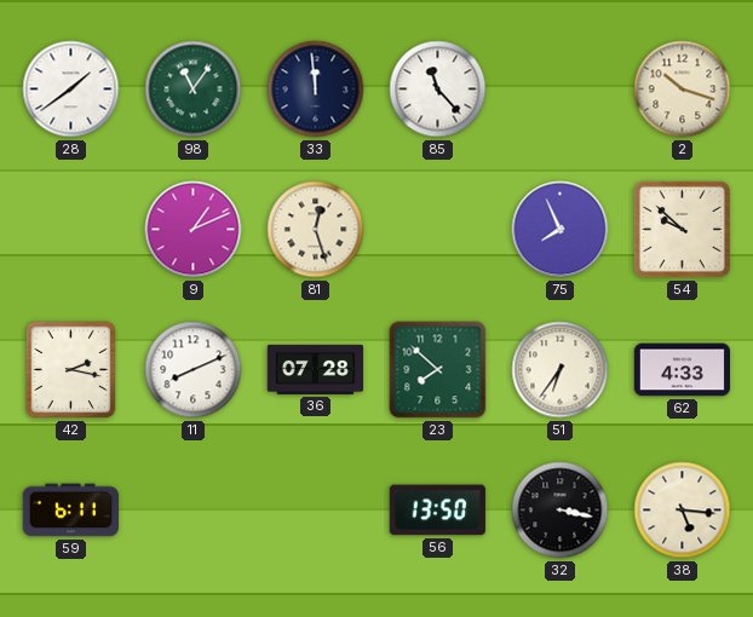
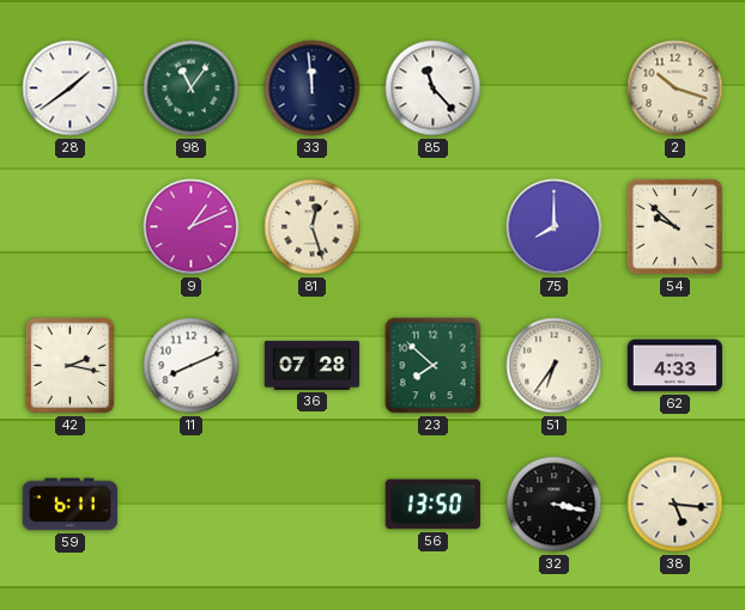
75: 7:56 -> 8:00
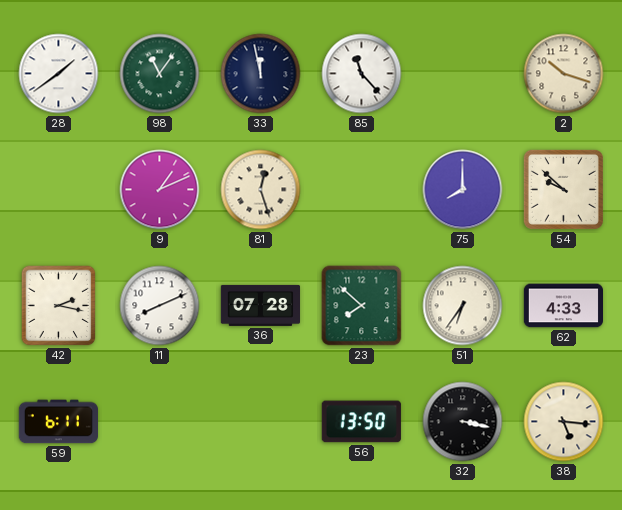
33: 11:59 -> 11:58
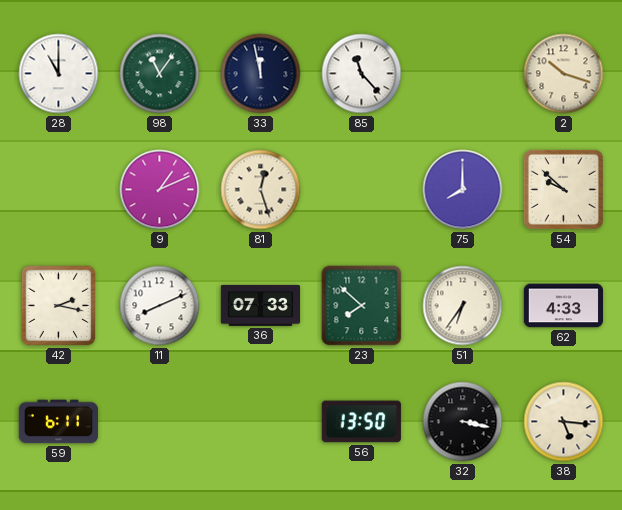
28: 1:39 -> 11:00
36: 07:28 -> 07:33
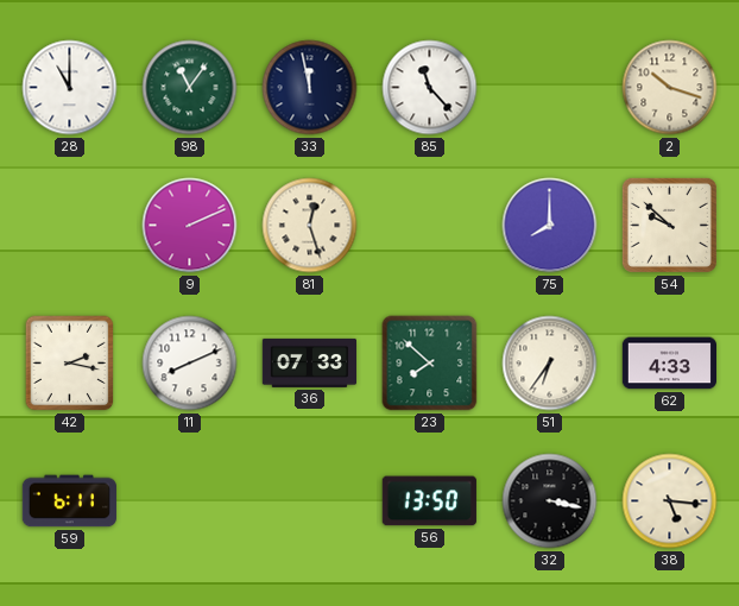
9: 1:11 -> 2:11
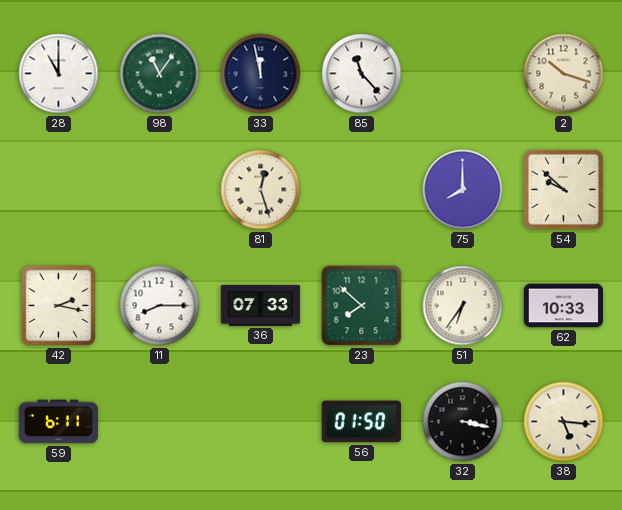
9: 2:11 -> none
11: 8:11 -> 8:15
62: 4:33 -> 10:33
56: 13:50 -> 01:50
